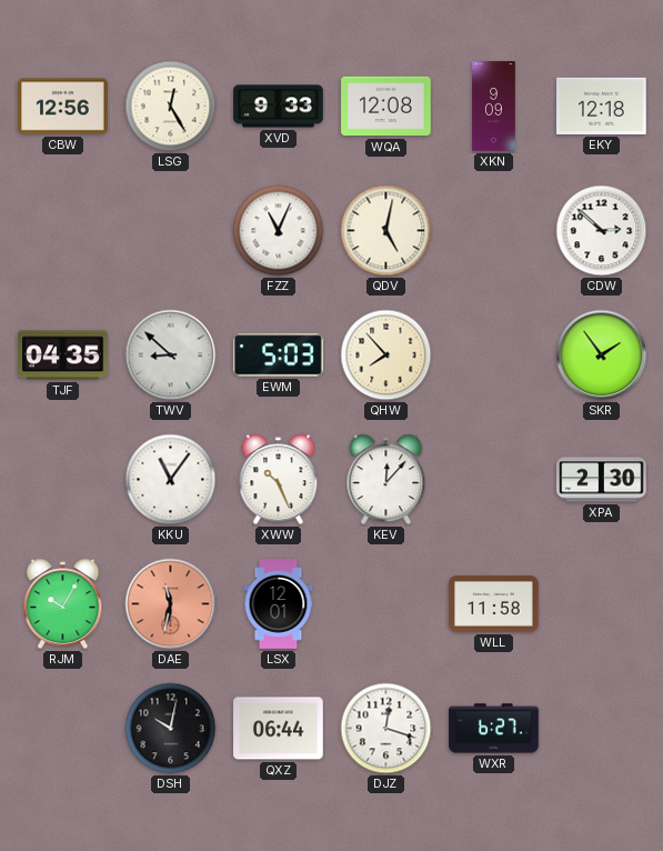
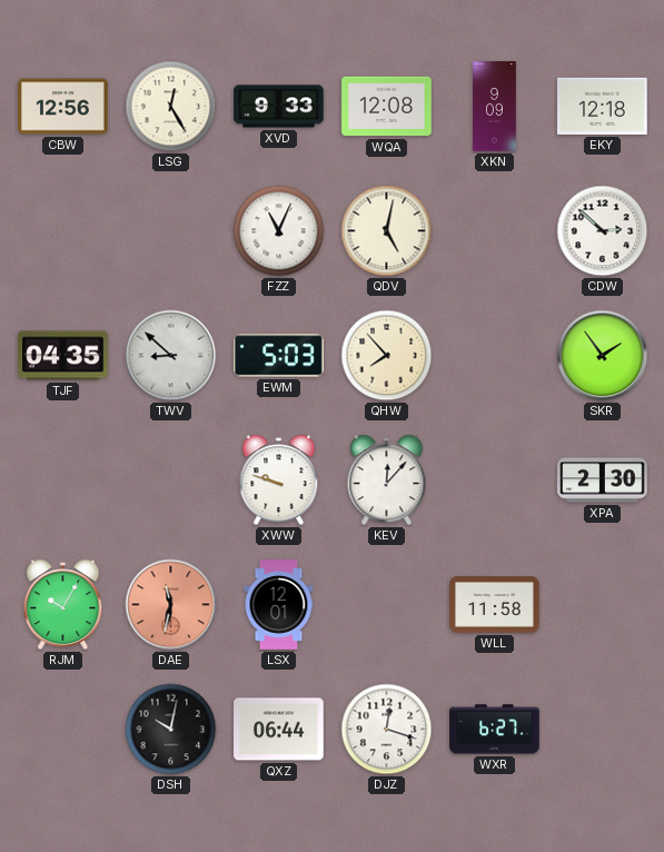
KKU: 11:06 -> none
XWW: 10:26 -> 9:48
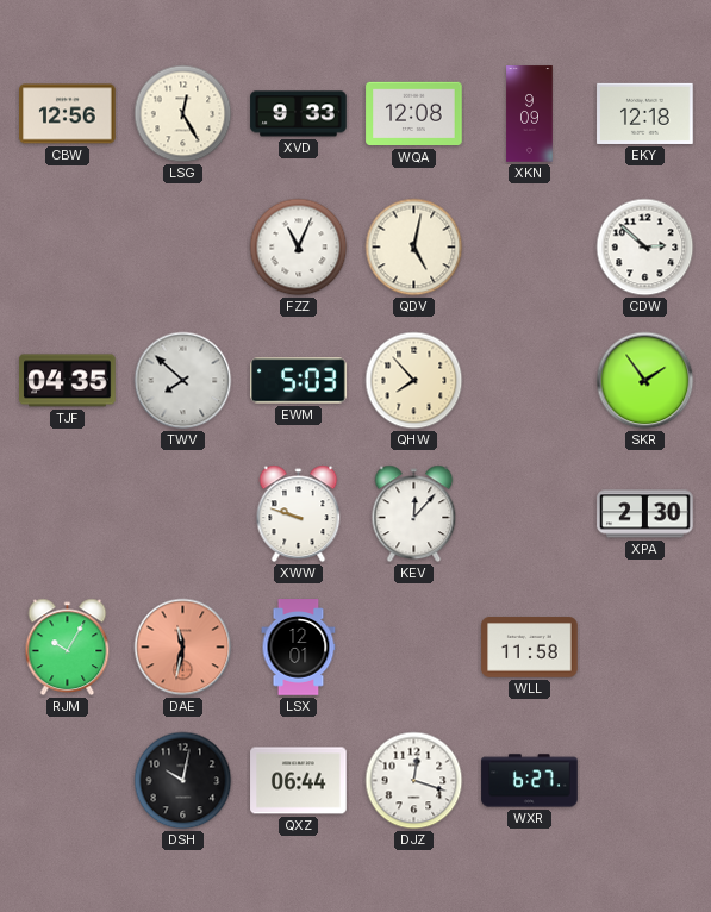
TWV: 8:52 -> 7:52
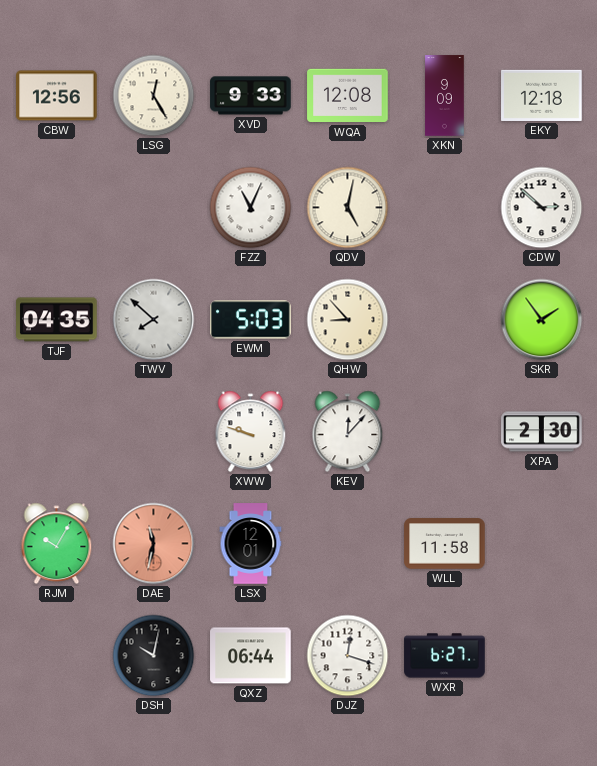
QHW: 7:53 -> 8:53
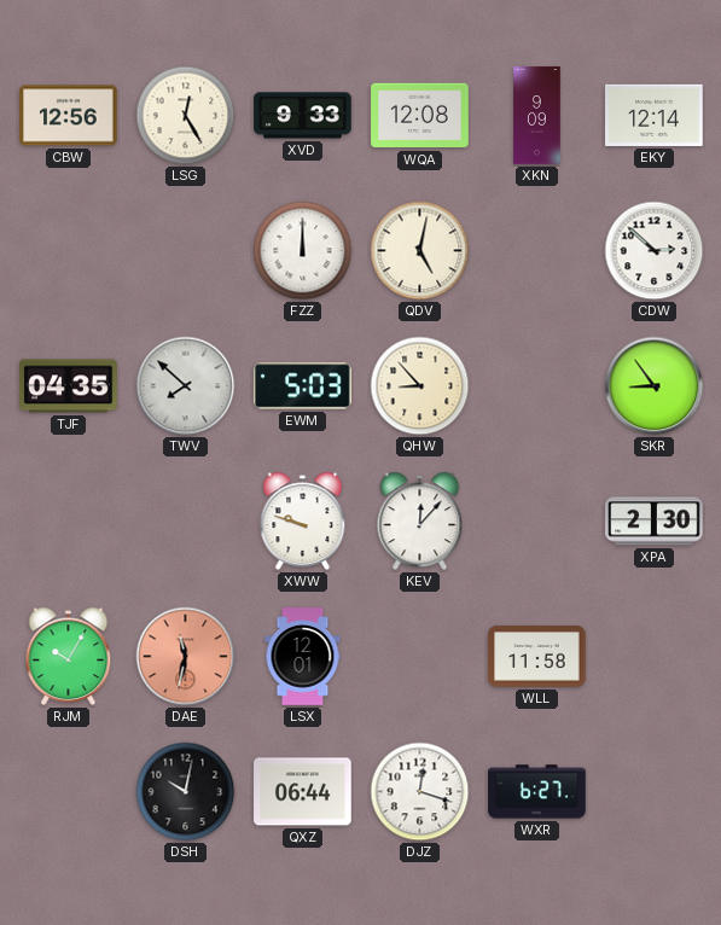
EKY: 12:18 -> 12:14
FZZ: 11:04 -> 12:00
SKR: 1:54 -> 8:54
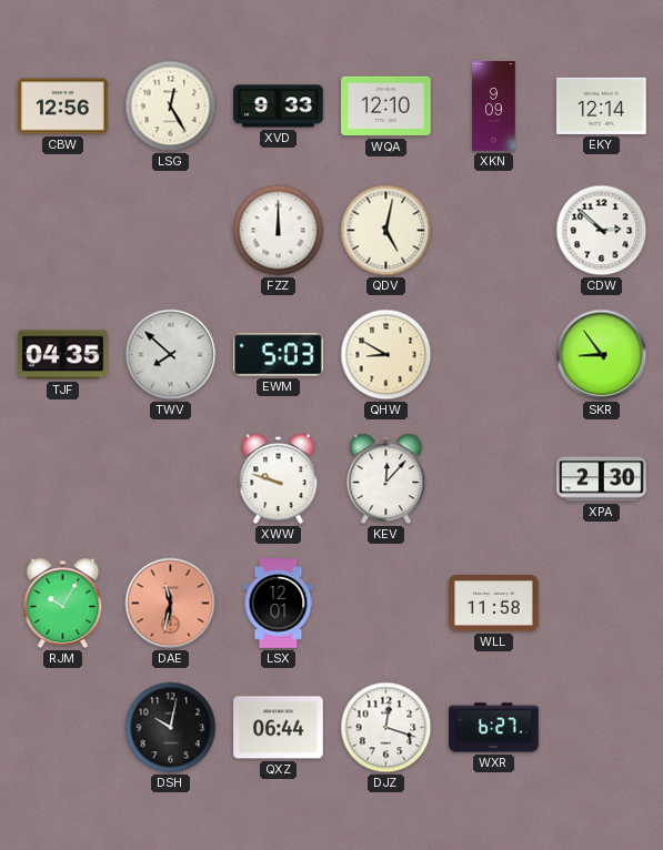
WQA: 12:08 -> 12:10
QHW: 8:53 -> 8:50
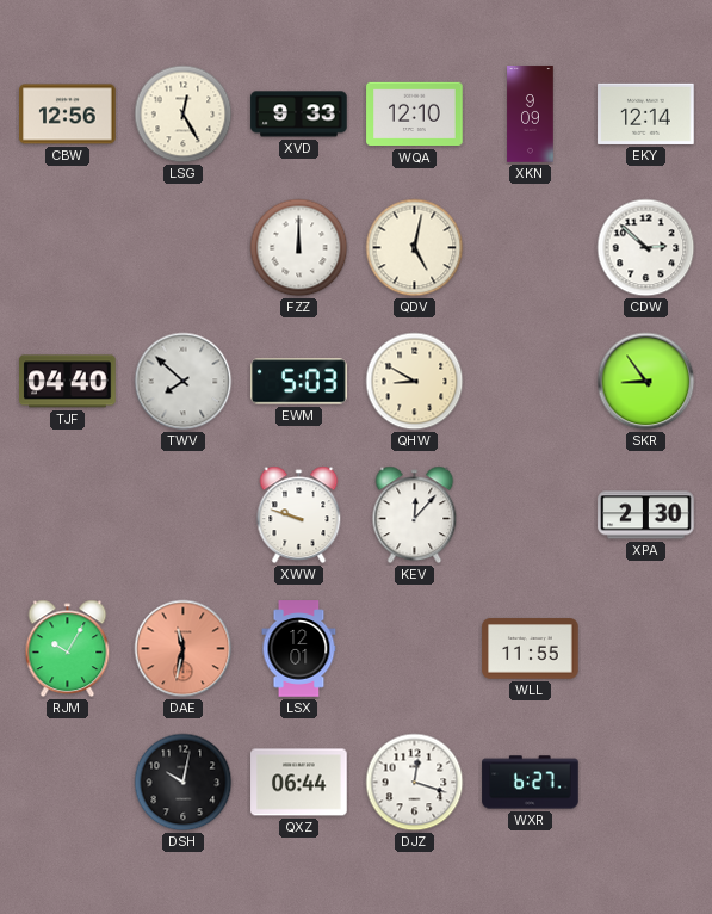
TJF: 04:35 -> 04:40
WLL: 11:58 -> 11:55
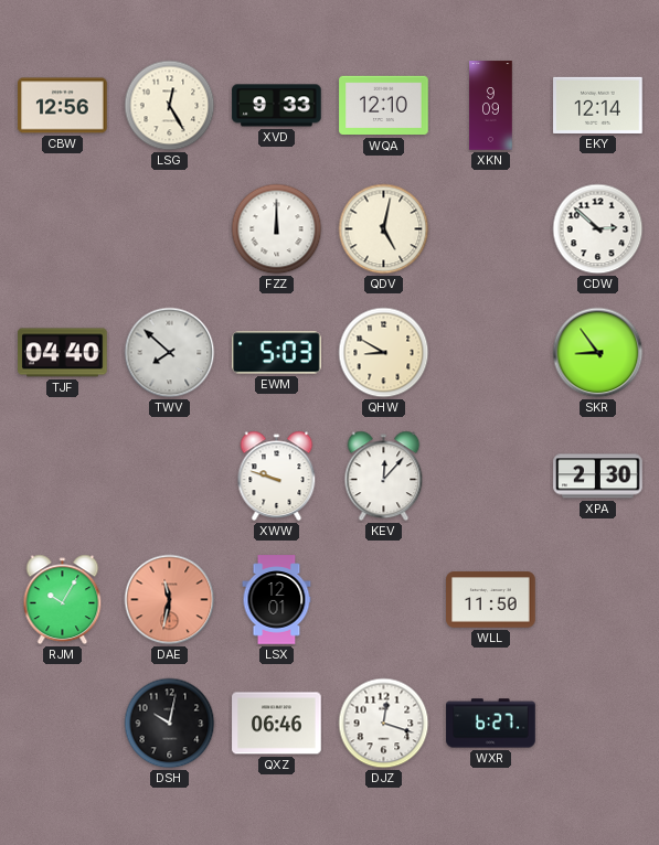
WLL: 11:55 -> 11:50
QXZ: 06:44 -> 06:46
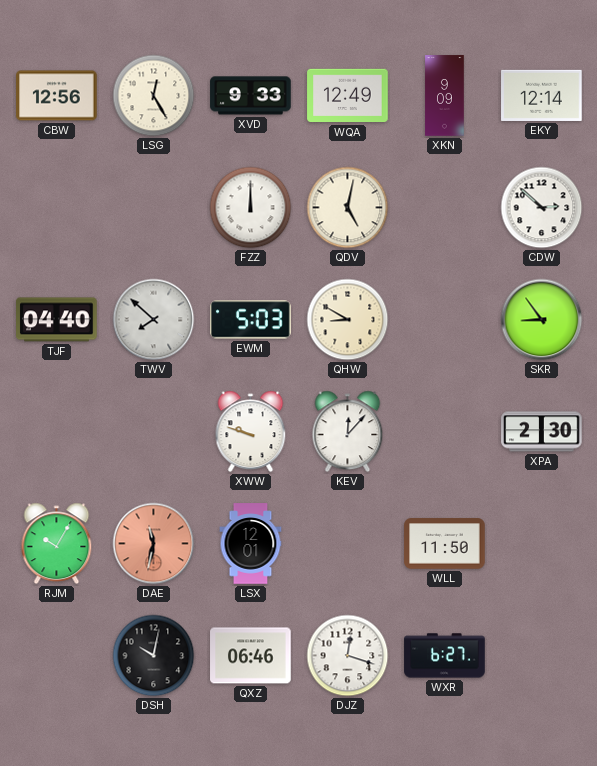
WQA: 12:10 -> 12:49
